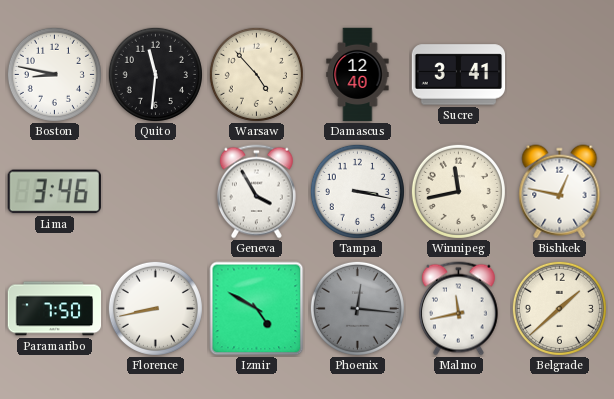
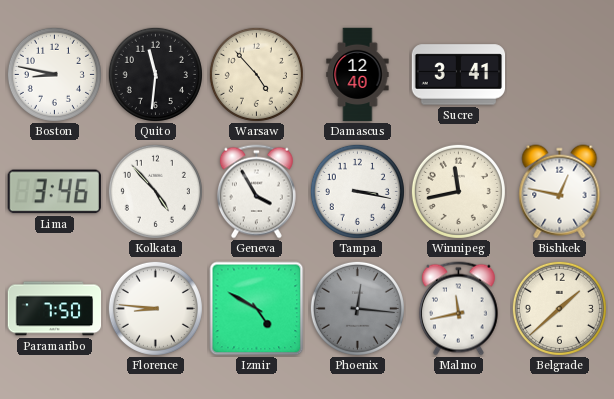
Kolkata: none -> 4:53
Florence: 8:43 -> 8:46
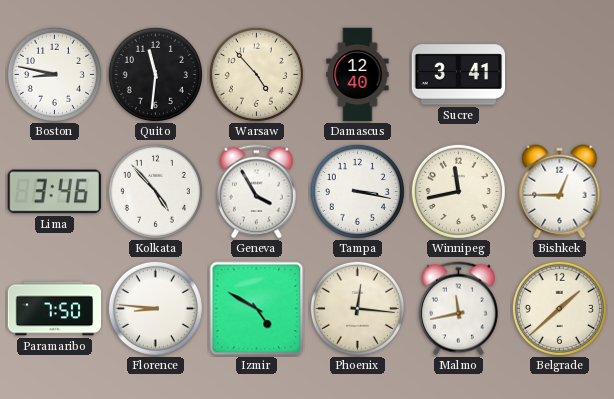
Bishkek: 12:47 -> 12:45
Phoenix dial: grey -> cream
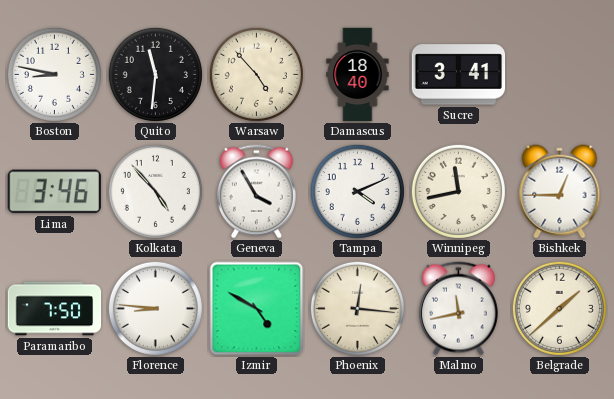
Damascus: 12:40 -> 18:40
Tampa: 3:17 -> 4:11
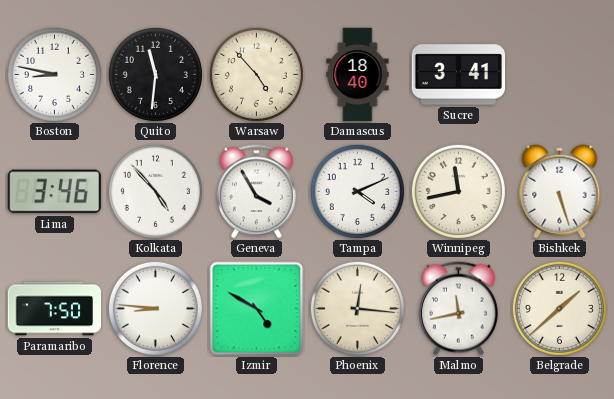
Bishkek: 12:45 -> 5:27
